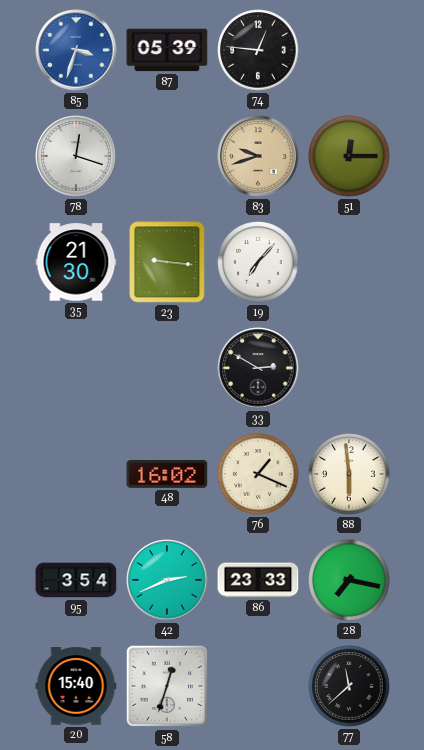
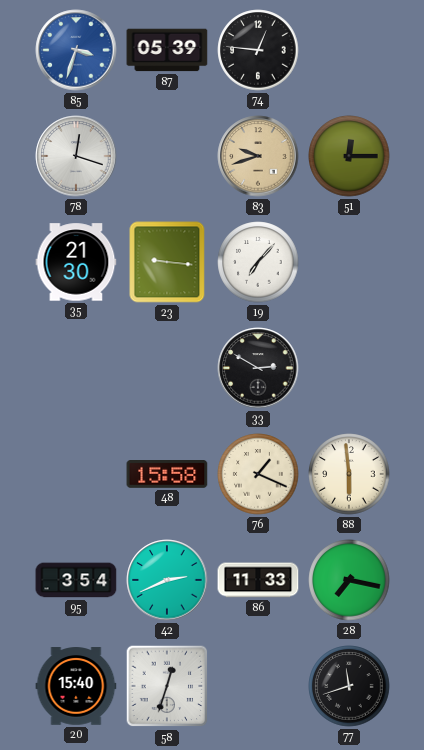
48: 16:02 -> 15:58
86: 23:33 -> 11:33
77: 11:38 -> 11:42
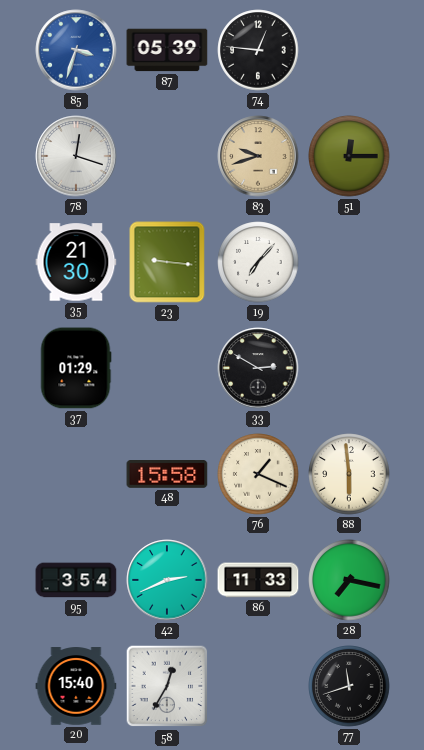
37: none -> 01:29
58: 12:33 -> 12:35
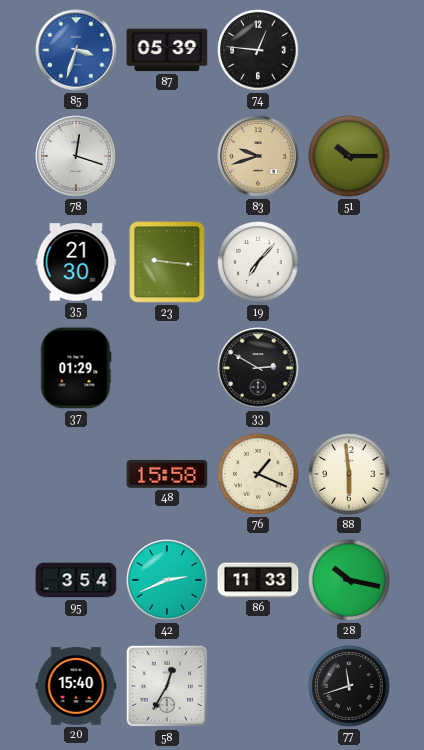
51: 12:15 -> 10:15
28: 7:17 -> 10:17
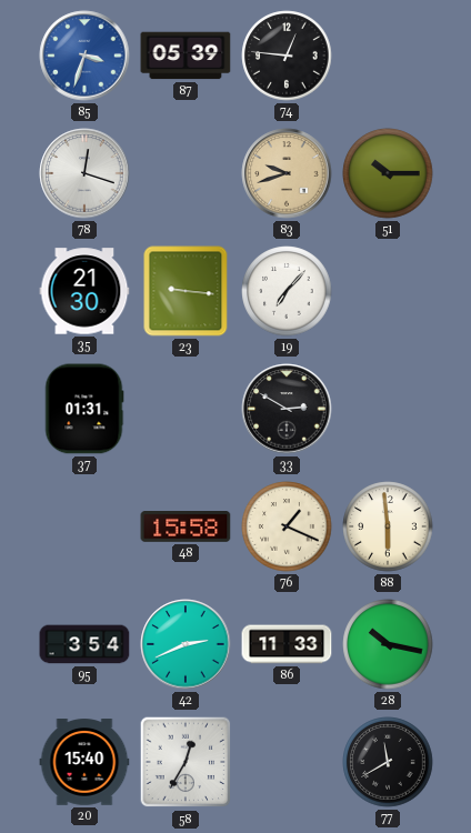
37: 01:29 -> 01:31
77: 11:42 -> 11:40
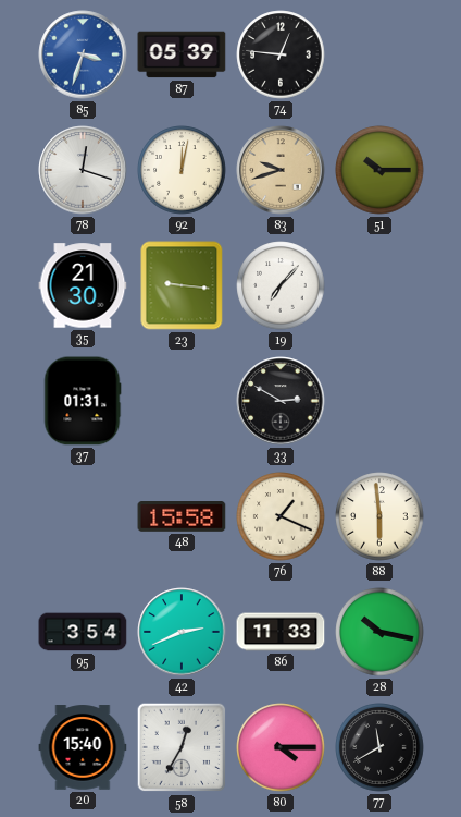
92: none -> 12:02
80: none -> 4:15
